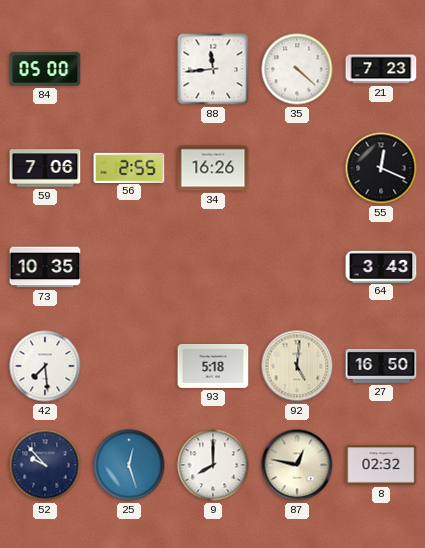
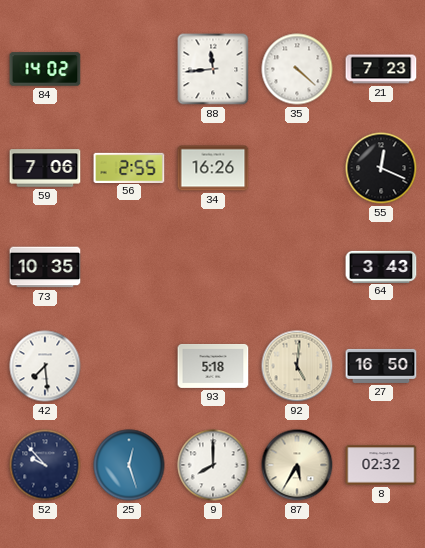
84: 05:00 -> 14:02
87: 12:47 -> 5:35
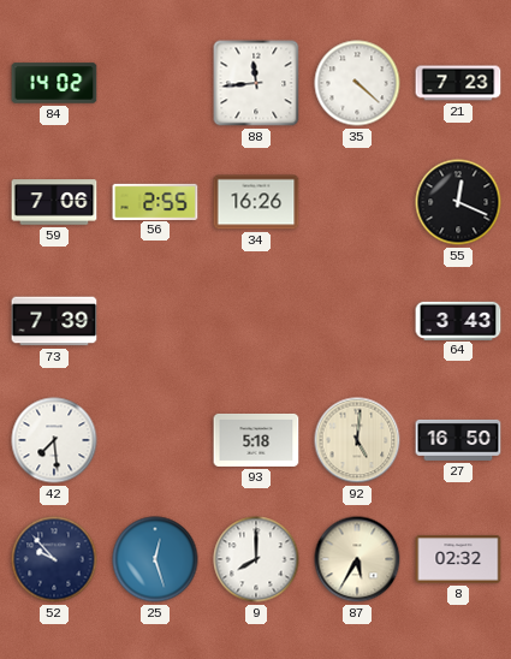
73: 10:35 -> 7:39
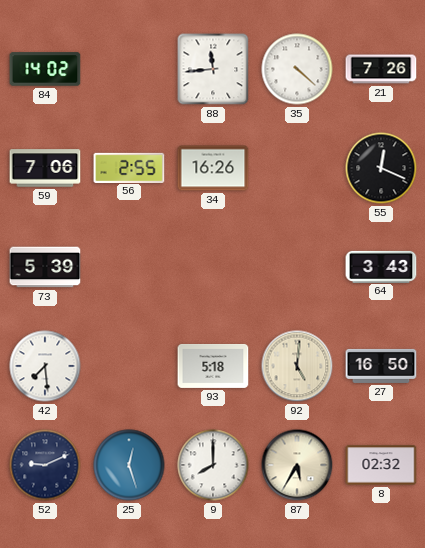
21: 7:23 -> 7:26
73: 7:39 -> 5:39
52: 9:53 -> 9:11
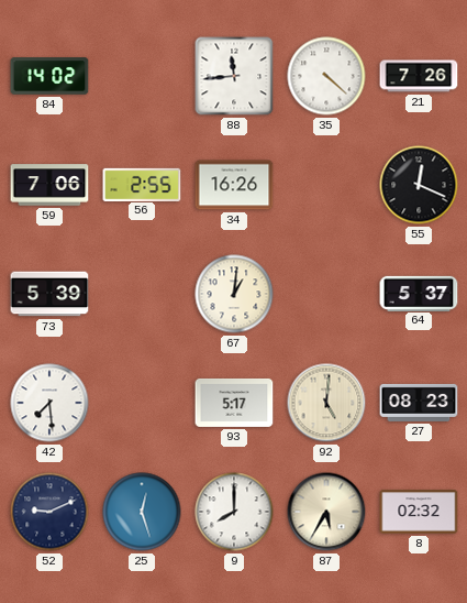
67: none -> 1:01
64: 3:43 -> 5:37
93: 5:18 -> 5:17
27: 16:50 -> 08:23
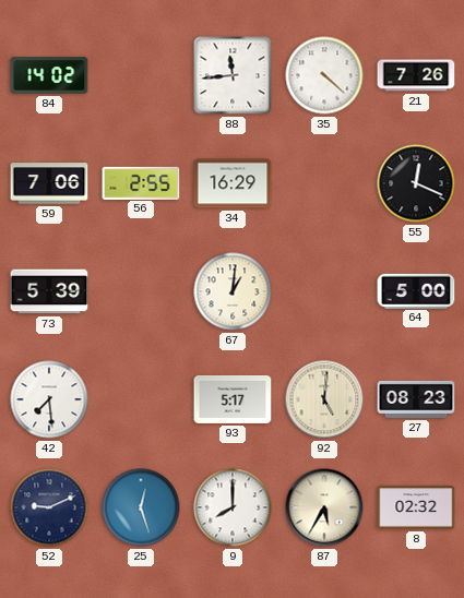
34: 16:26 -> 16:29
64: 5:37 -> 5:00
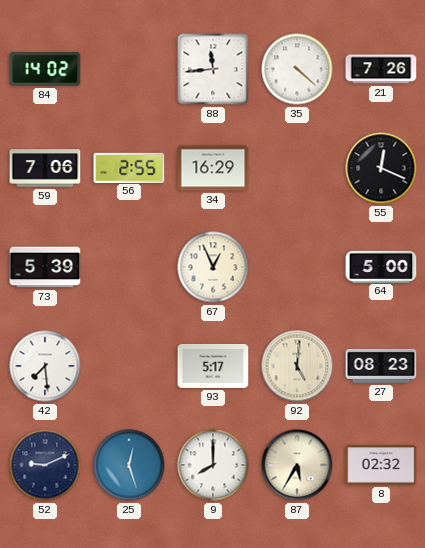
67: 1:01 -> 12:56
